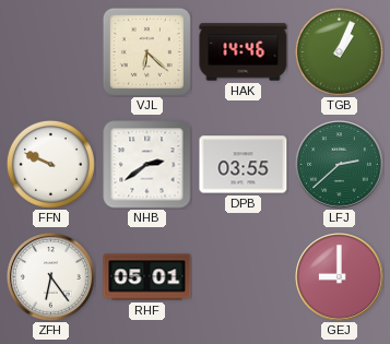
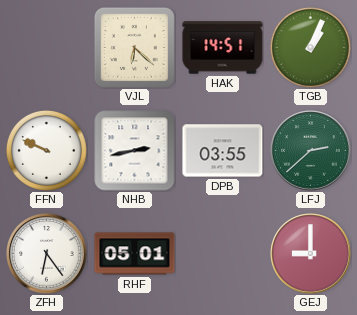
HAK: 14:46 -> 14:51
NHB: 2:39 -> 2:43
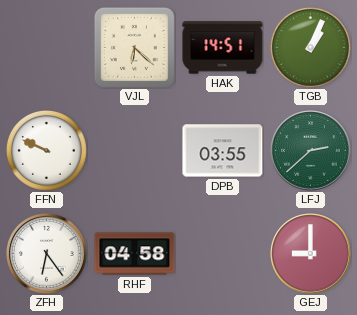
NHB: 2:43 -> none
RHF: 05:01 -> 04:58
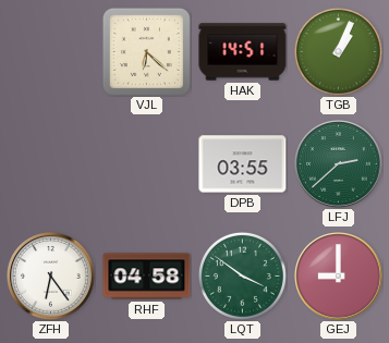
FFN: 9:49 -> none
LQT: none -> 3:51
